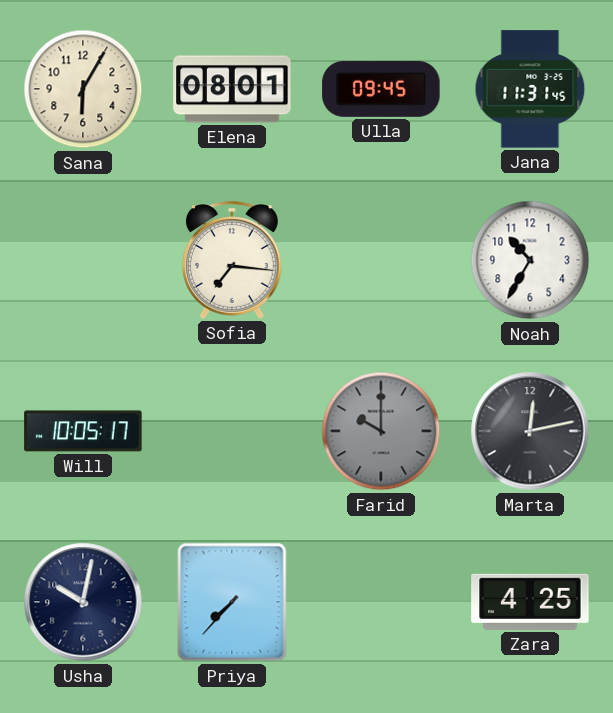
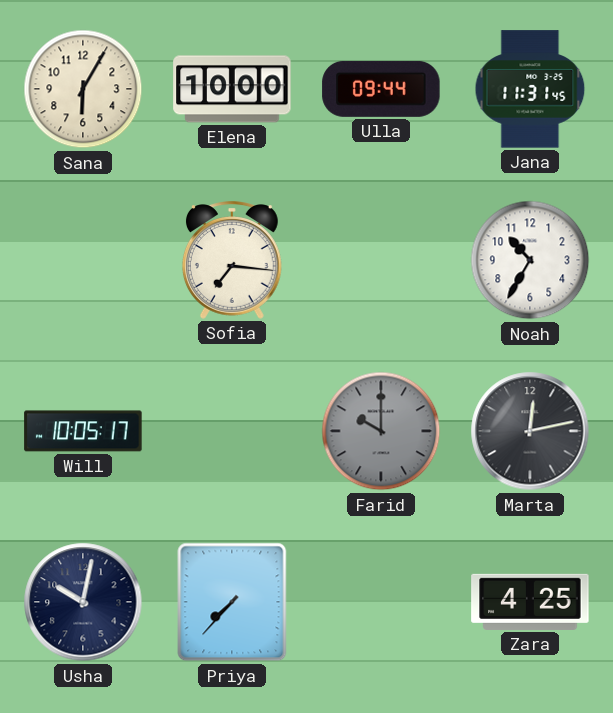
Elena: 08:01 -> 10:00
Ulla: 09:45 -> 09:44
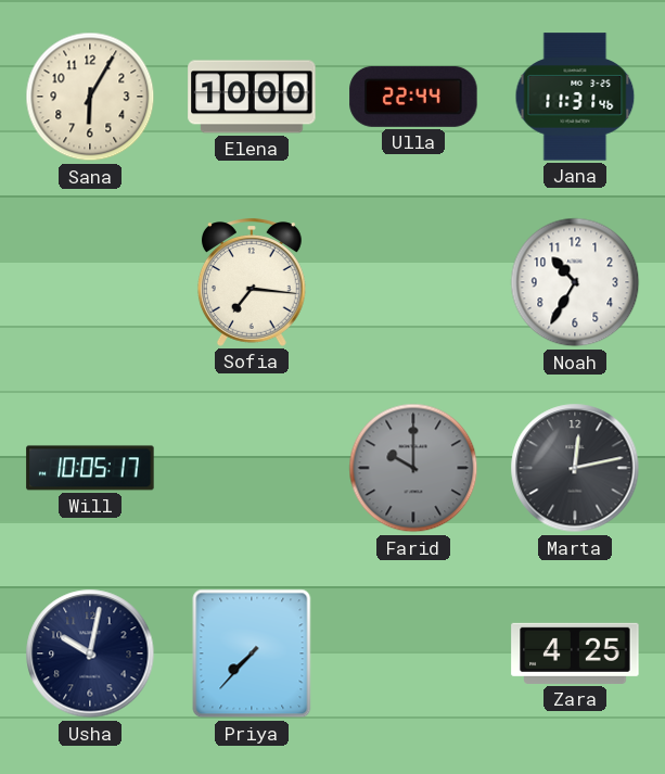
Ulla: 09:44 -> 22:44
Jana: 11:31:45 -> 11:31:46
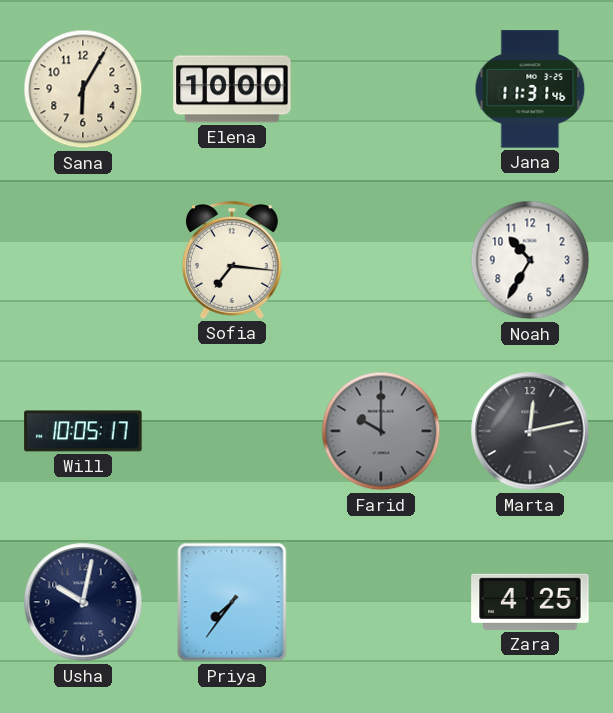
Ulla: 22:44 -> none
Priya: 7:37 -> 7:36
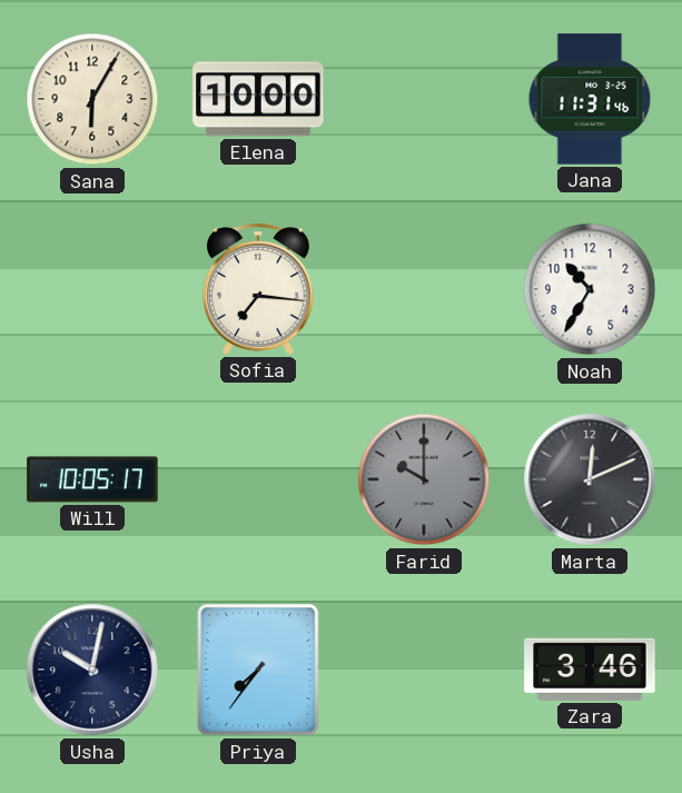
Marta: 12:13 -> 12:11
Zara: 4:25 -> 3:46
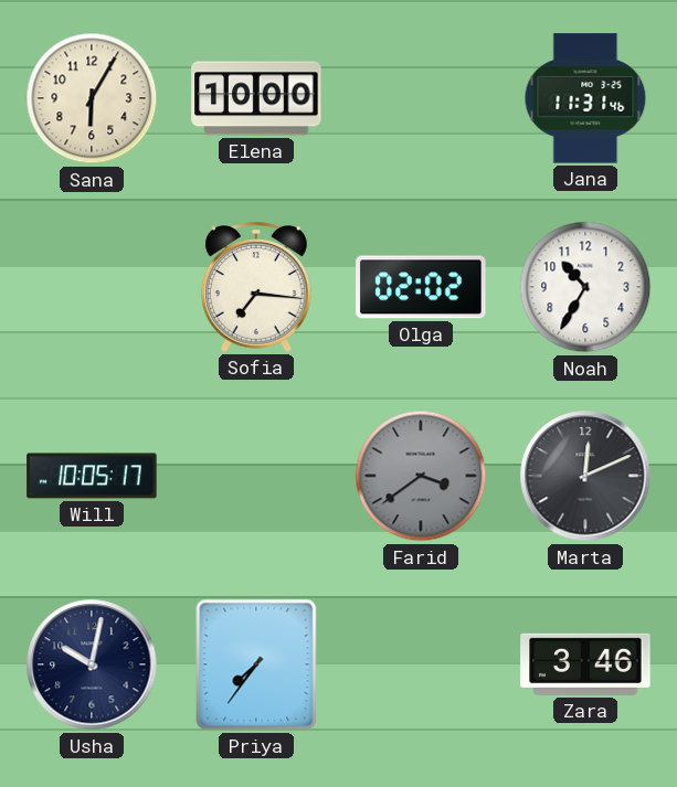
Olga: none -> 02:02
Farid: 10:00 -> 3:39
